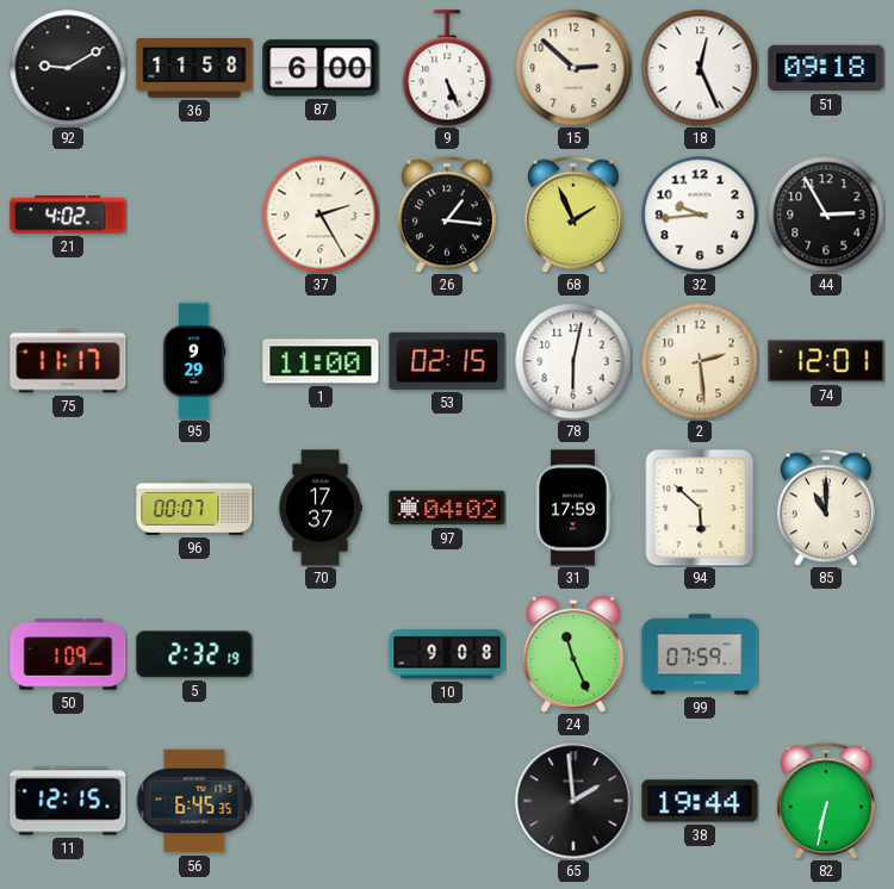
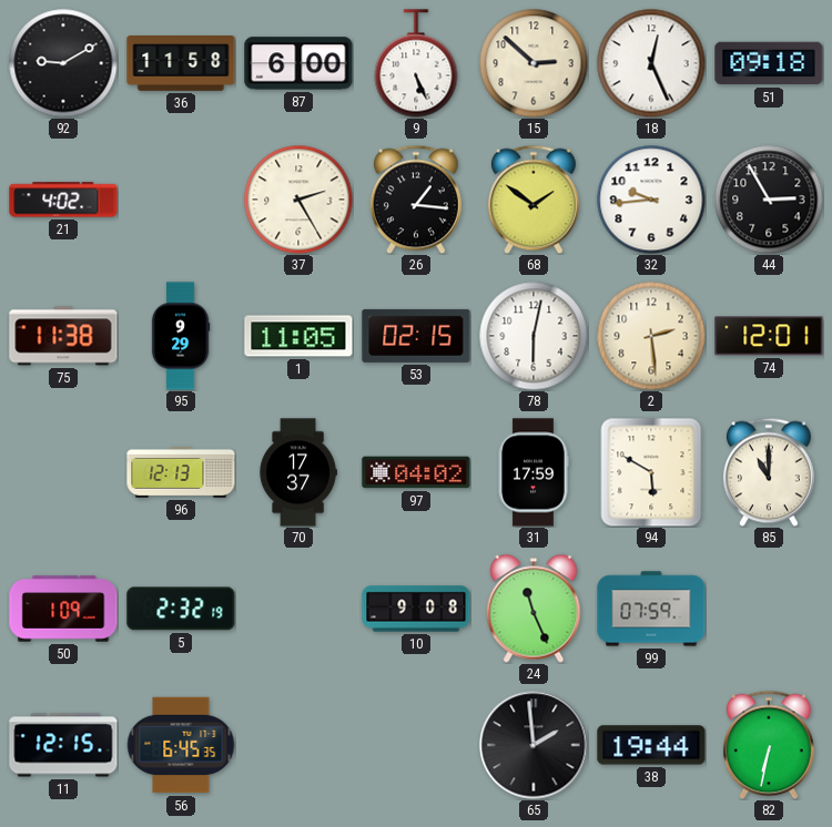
68: 1:56 -> 1:51
75: 11:17 -> 11:38
1: 11:00 -> 11:05
96: 00:07 -> 12:13
94: 5:52 -> 5:50
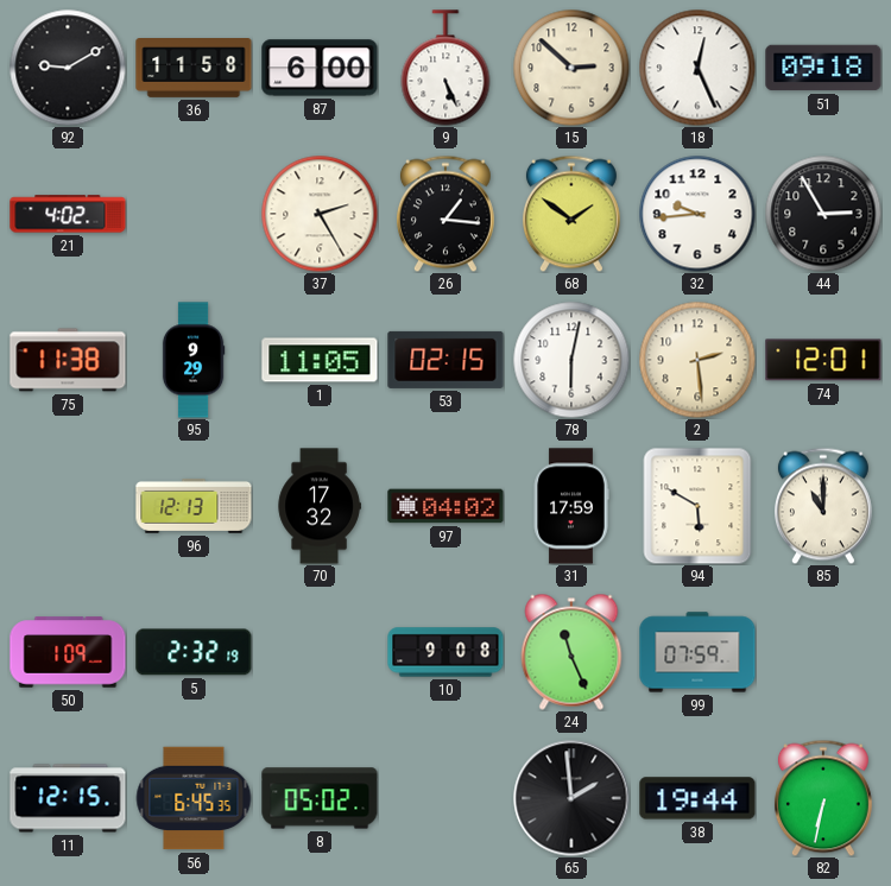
70: 17:37 -> 17:32
8: none -> 05:02
